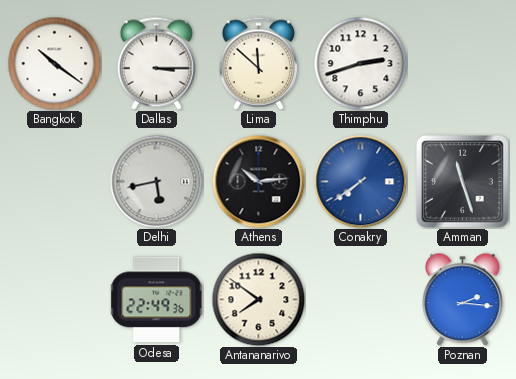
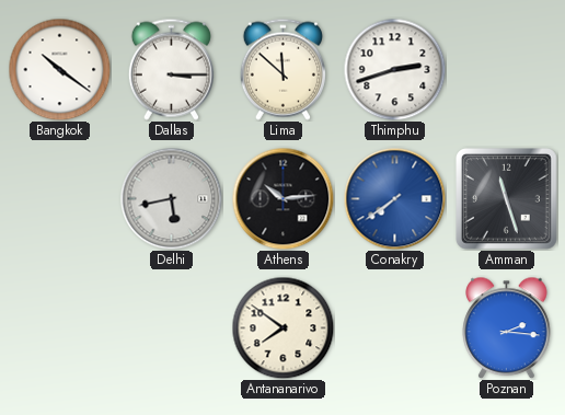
Odesa: 22:49 -> none
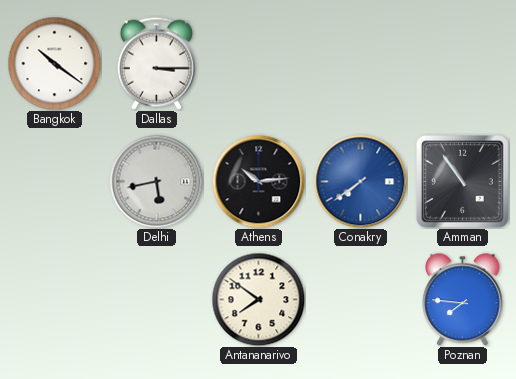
Lima: 11:52 -> none
Thimphu: 2:42 -> none
Amman: 11:27 -> 10:54
Poznan: 2:16 -> 7:46
